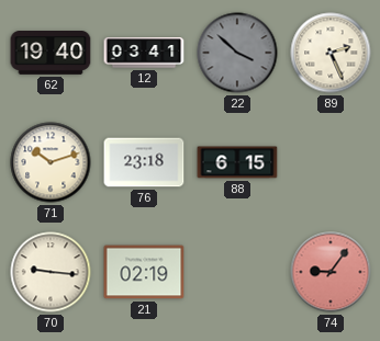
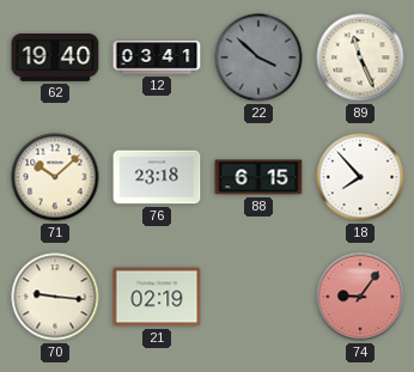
89: 2:26 -> 11:26
71: 10:12 -> 10:08
18: none -> 7:53
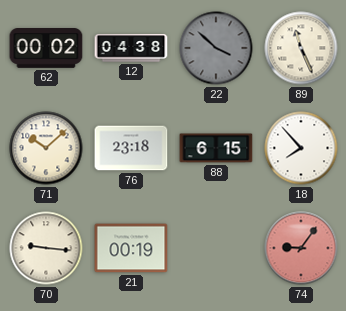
62: 19:40 -> 00:02
12: 03:41 -> 04:38
21: 02:19 -> 00:19
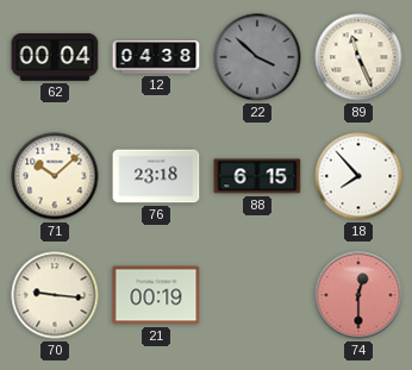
62: 00:02 -> 00:04
74: 9:06 -> 12:30
